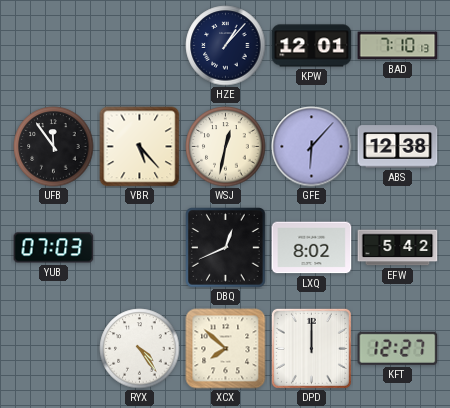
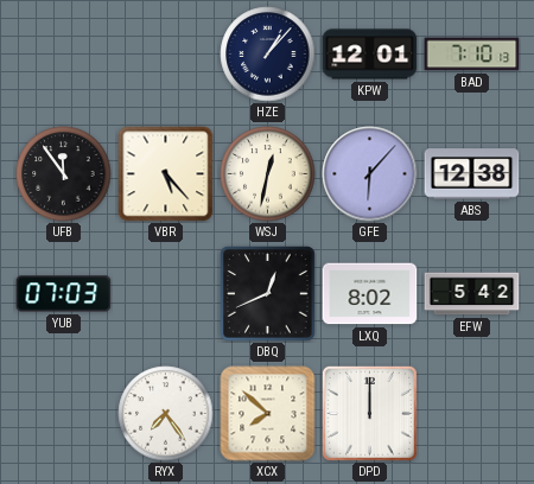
RYX: 4:24 -> 7:24
KFT: 12:27 -> none
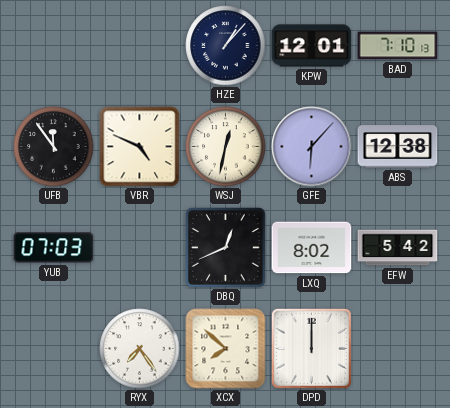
VBR: 5:23 -> 4:49
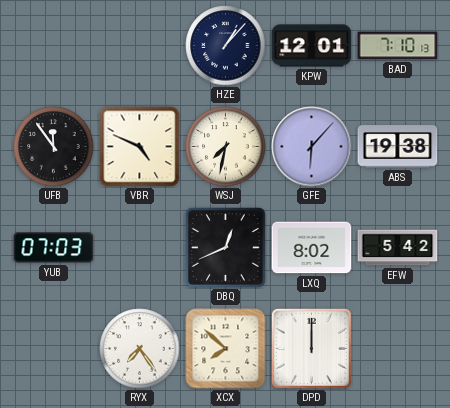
WSJ: 12:32 -> 7:32
ABS: 12:38 -> 19:38
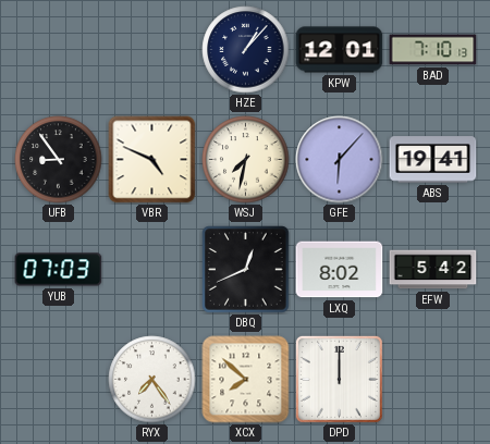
UFB: 11:54 -> 8:54
ABS: 19:38 -> 19:41
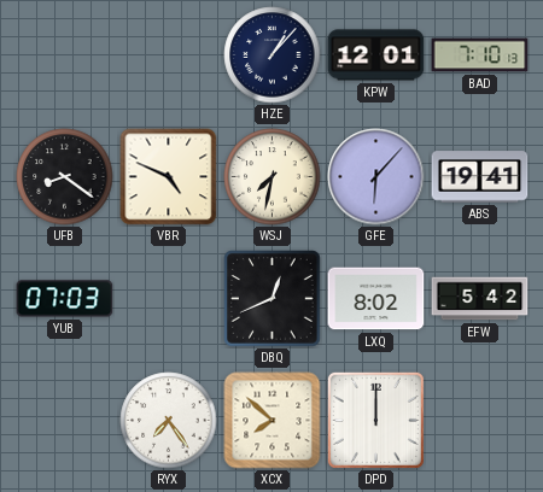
UFB: 8:54 -> 8:21
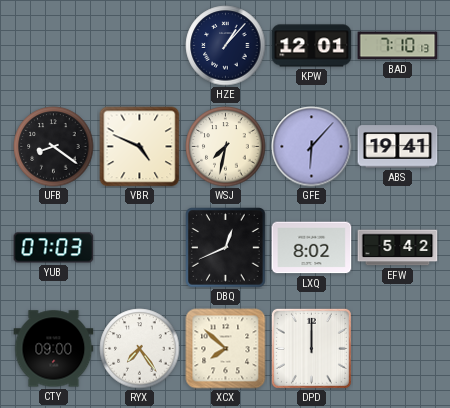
CTY: none -> 09:00
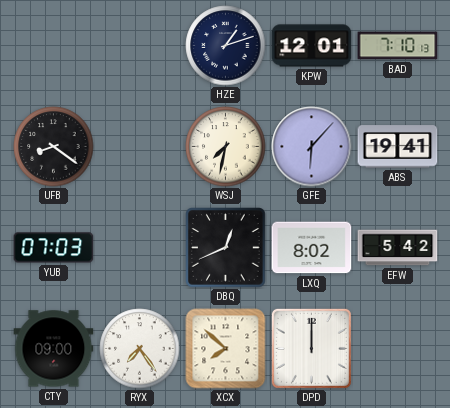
HZE: 1:07 -> 1:12
VBR: 4:49 -> none
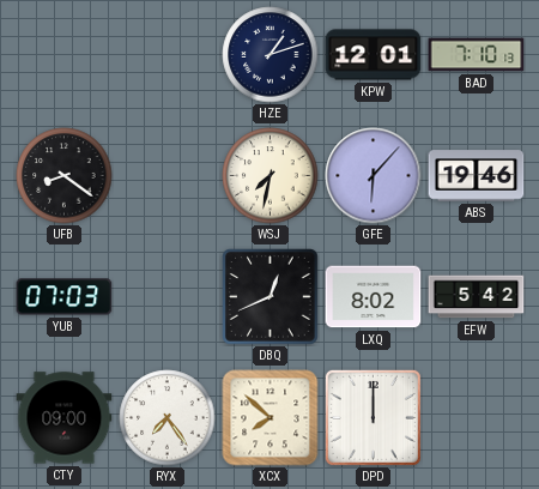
ABS: 19:41 -> 19:46
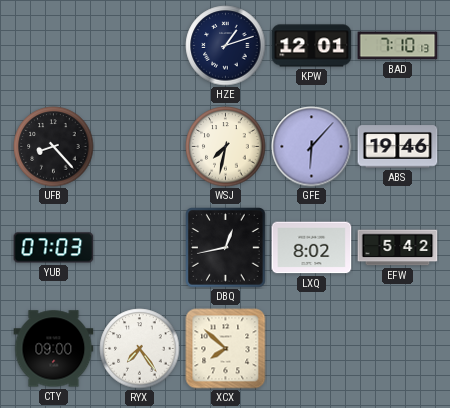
UFB: 8:21 -> 8:23
DBQ: 12:41 -> 12:43
DPD: 12:00 -> none
